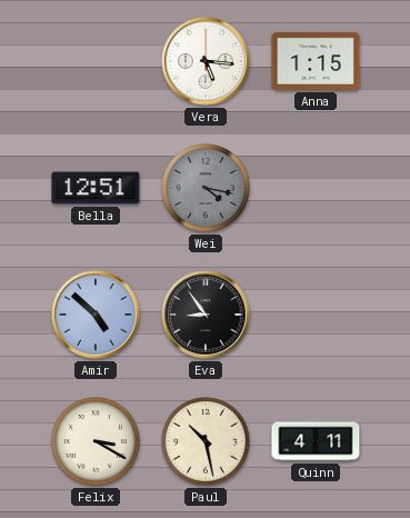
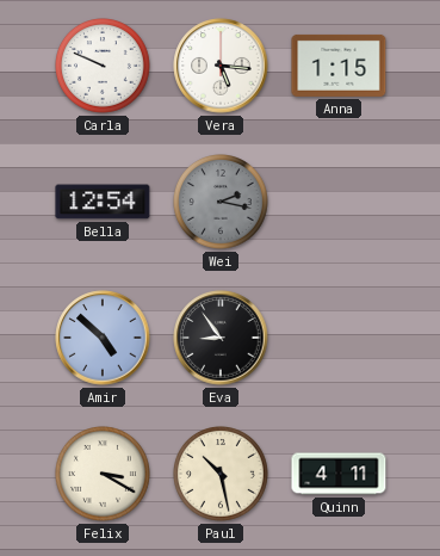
Carla: none -> 9:49
Bella: 12:51 -> 12:54
Wei: 4:17 -> 2:17
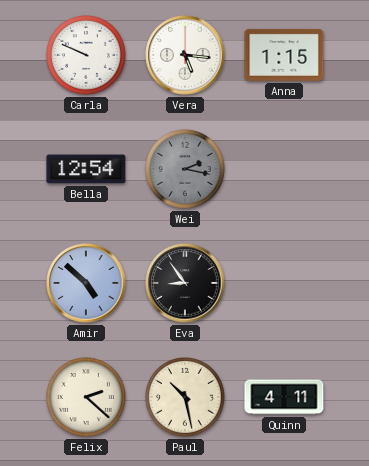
Felix: 3:20 -> 2:22
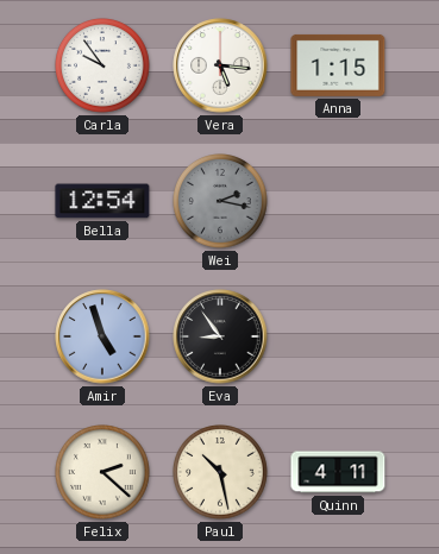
Carla: 9:49 -> 9:54
Amir: 4:52 -> 4:57
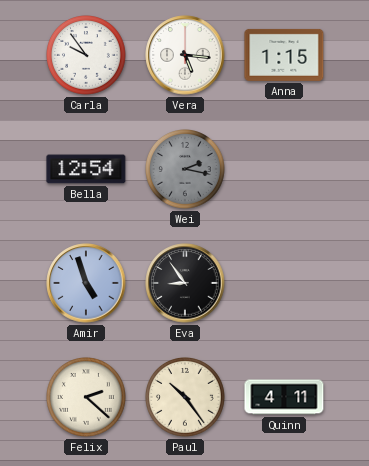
Paul: 10:28 -> 10:24
